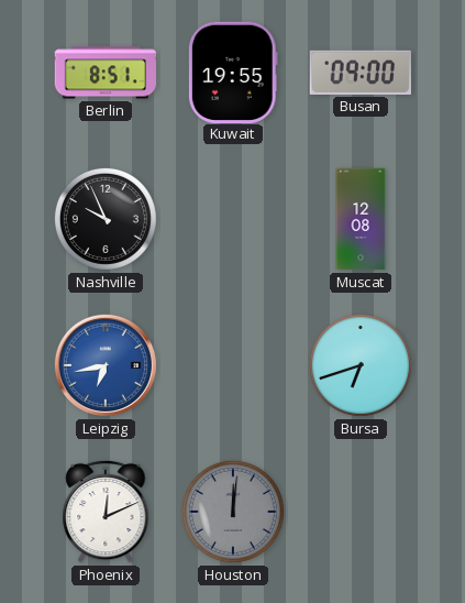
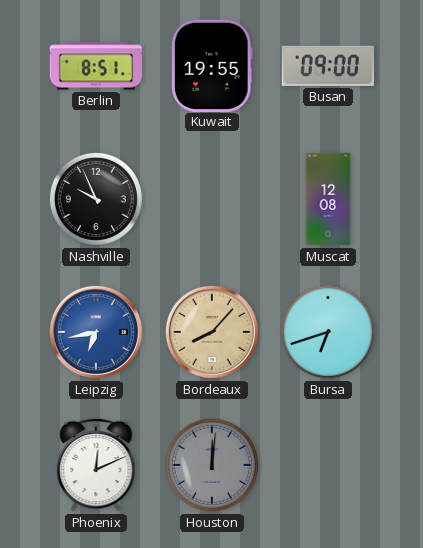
Bordeaux: none -> 8:07
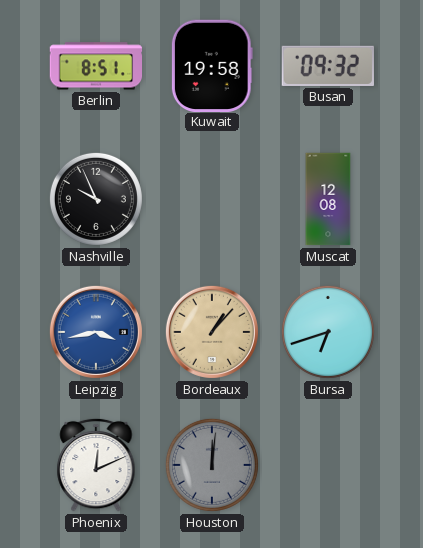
Kuwait: 19:55 -> 19:58
Busan: 09:00 -> 09:32
Leipzig: 6:43 -> 3:43
Bordeaux: 8:07 -> 1:07
